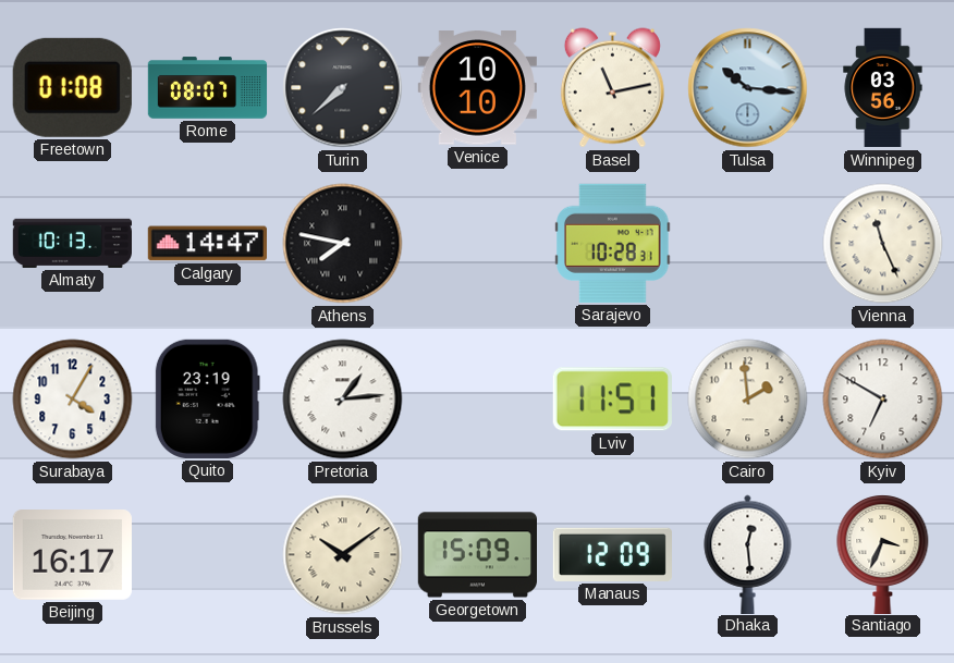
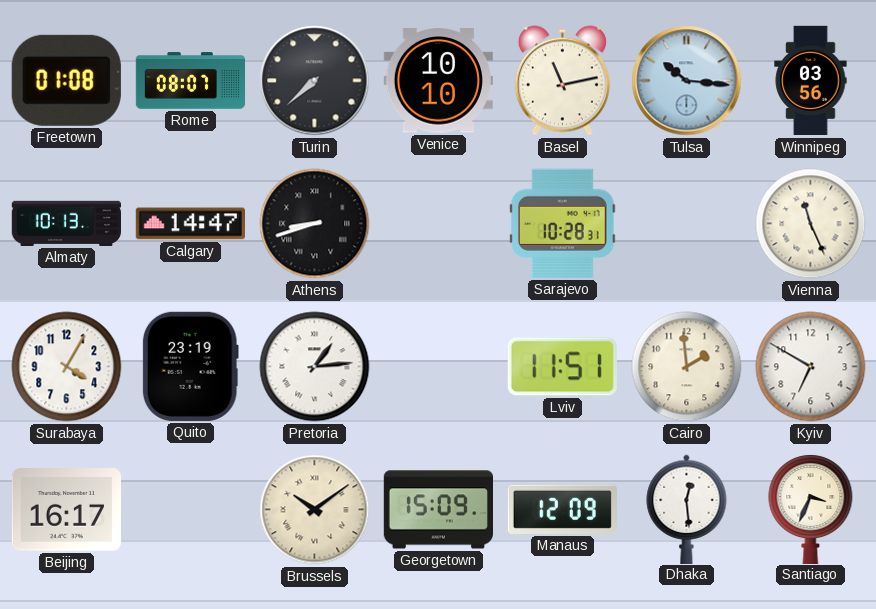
Athens: 7:47 -> 8:42
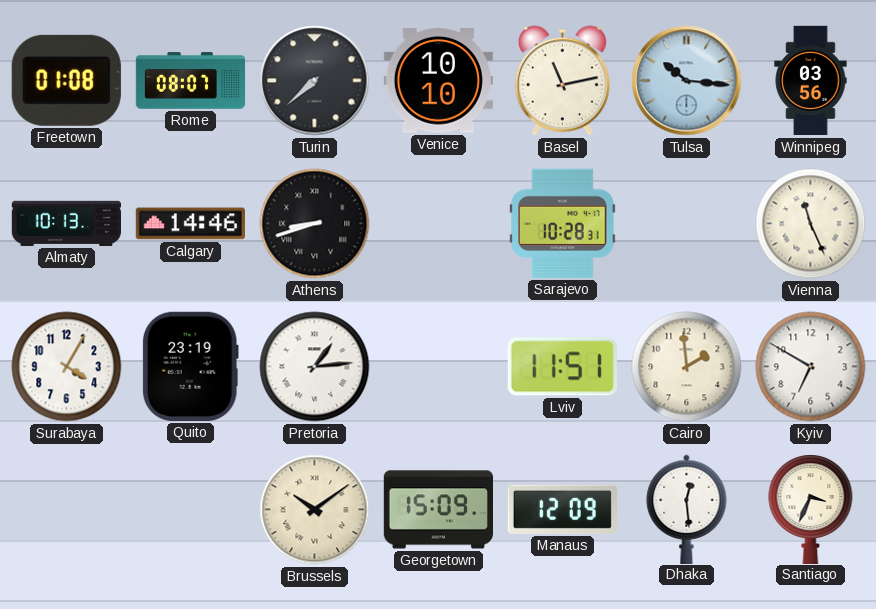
Calgary: 14:47 -> 14:46
Beijing: 16:17 -> none
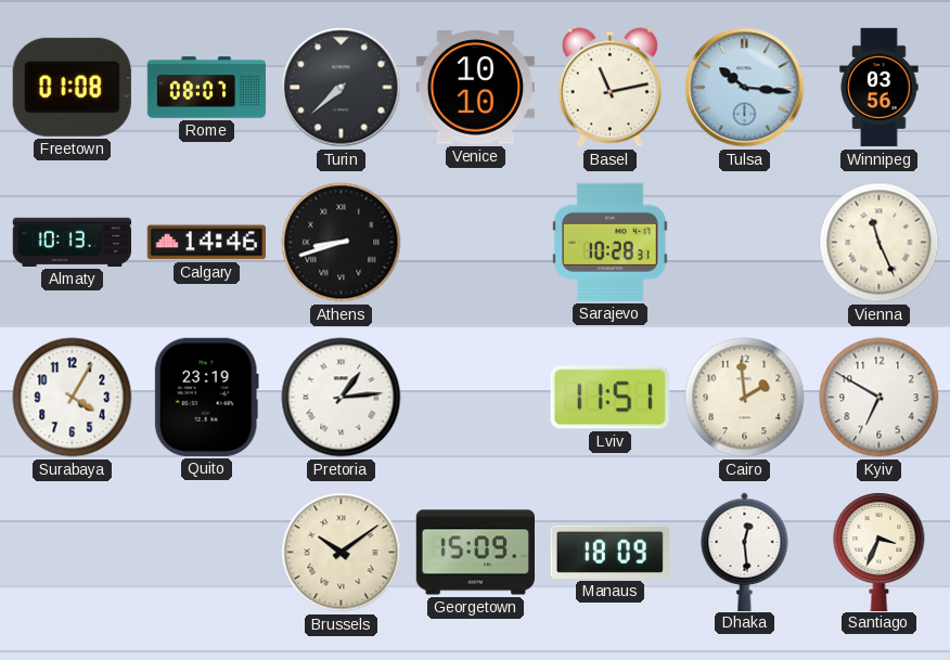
Manaus: 12:09 -> 18:09
